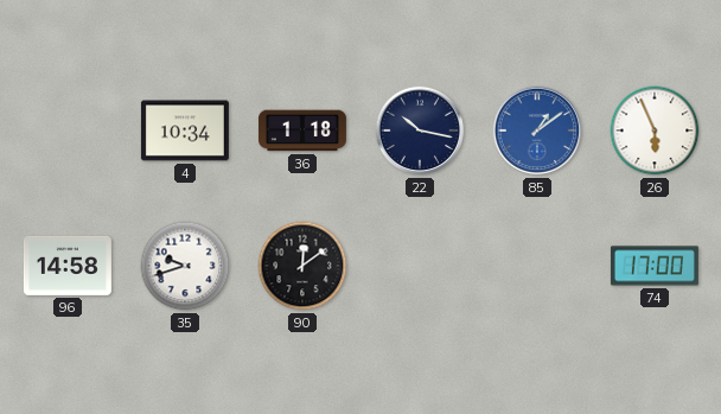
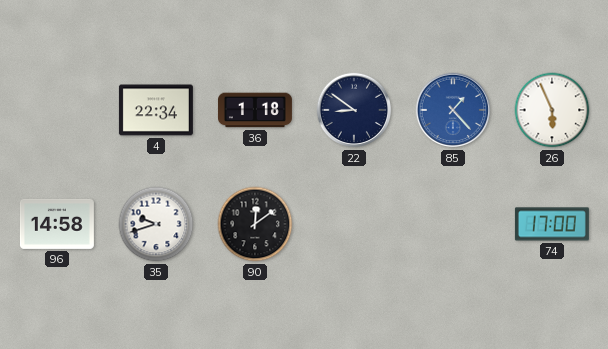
4: 10:34 -> 22:34
22: 10:17 -> 8:51
85: 1:09 -> 1:23
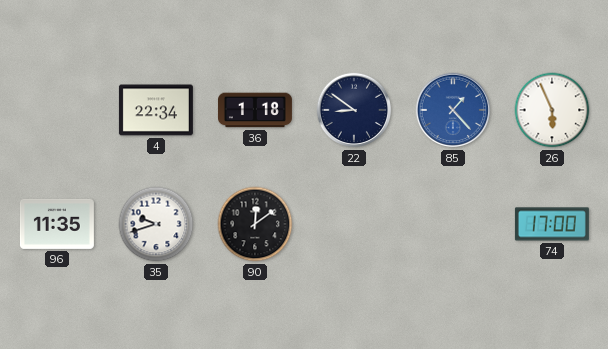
96: 14:58 -> 11:35
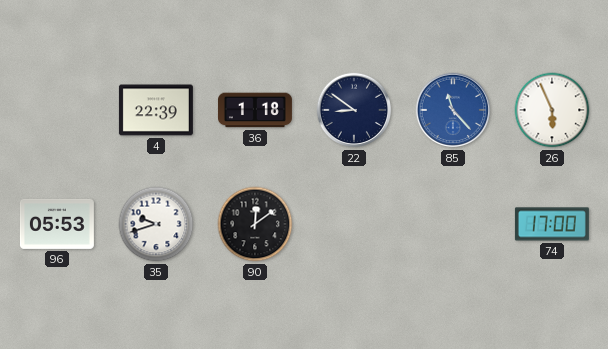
4: 22:34 -> 22:39
85: 1:23 -> 11:23
96: 11:35 -> 05:53
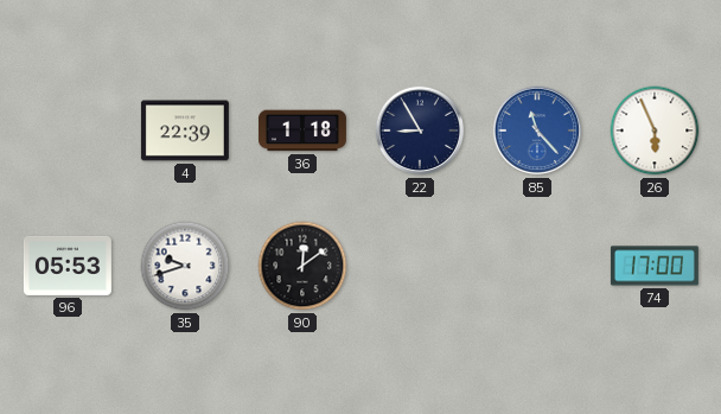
22: 8:51 -> 8:55
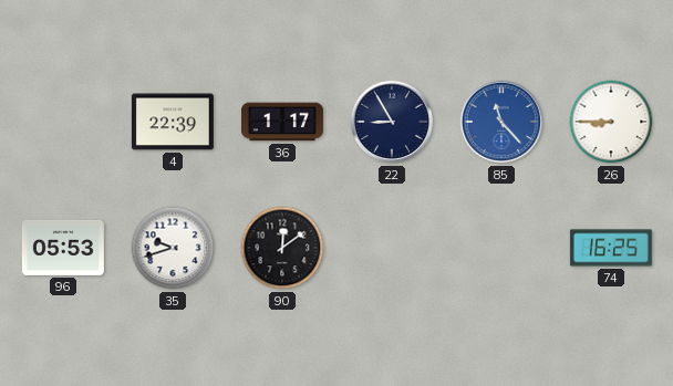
36: 1:18 -> 1:17
26: 5:56 -> 8:45
74: 17:00 -> 16:25
